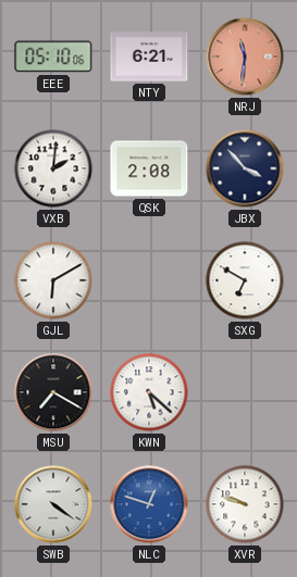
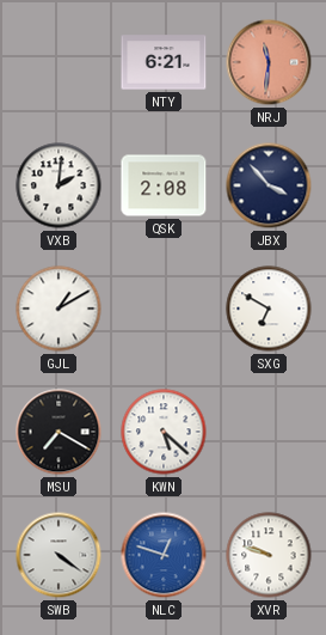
EEE: 05:10 -> none
GJL: 6:10 -> 1:10
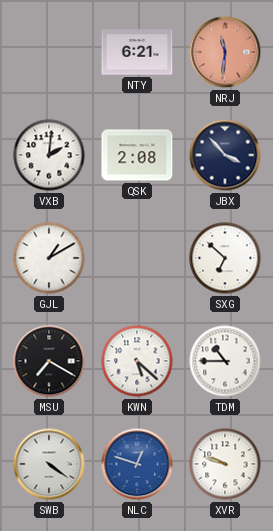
SXG: 6:50 -> 6:52
TDM: none -> 10:45
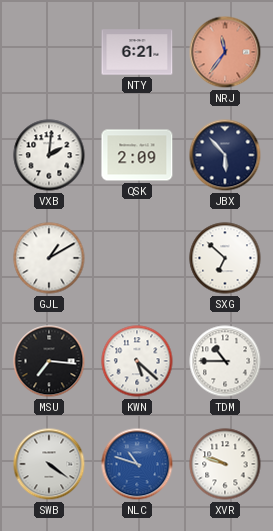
NRJ: 11:31 -> 11:36
QSK: 2:08 -> 2:09
JBX: 3:53 -> 5:53
MSU: 7:20 -> 7:16
NLC: 12:48 -> 10:48
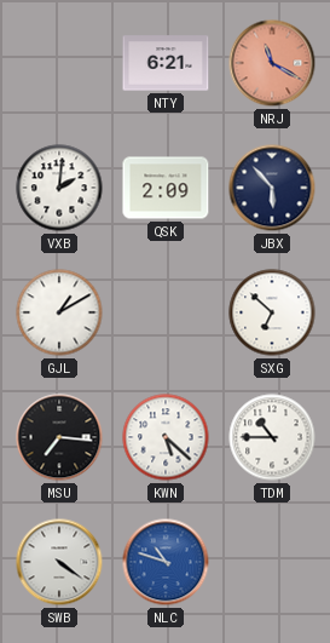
NRJ: 11:36 -> 11:20
XVR: 9:48 -> none
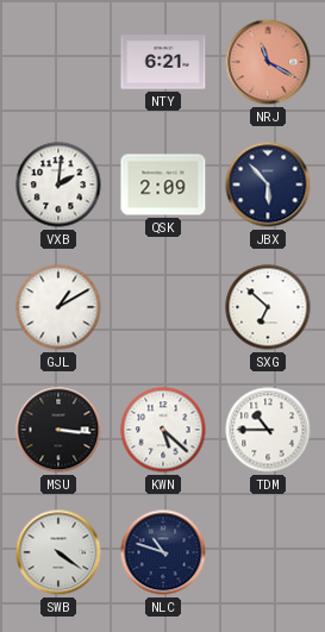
MSU: 7:16 -> 3:16
NLC dial: blue -> navy
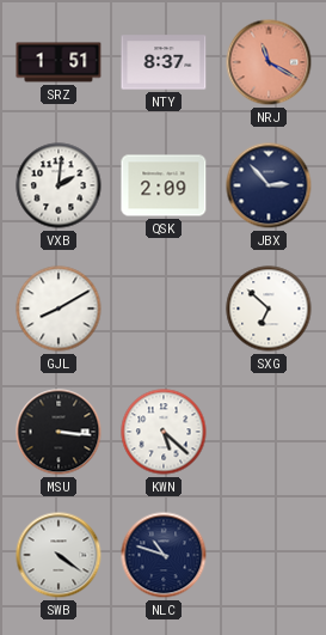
SRZ: none -> 1:51
NTY: 6:21 -> 8:37
JBX: 5:53 -> 2:53
GJL: 1:10 -> 8:10
TDM: 10:45 -> none
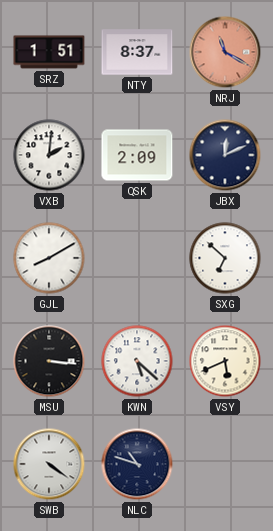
JBX: 2:53 -> 12:11
VSY: none -> 5:41
